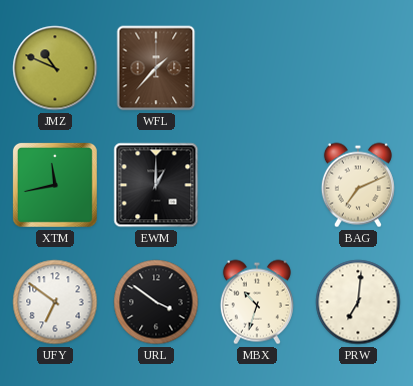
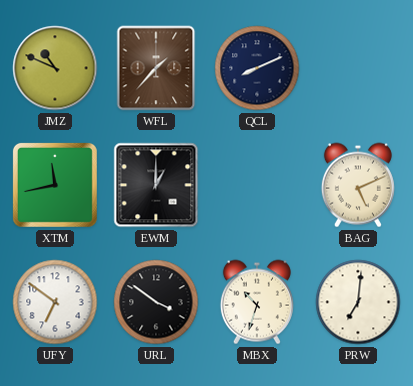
QCL: none -> 8:11
BAG: 7:11 -> 5:11
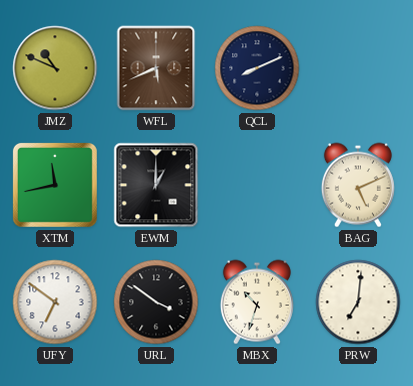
WFL: 1:37 -> 5:41
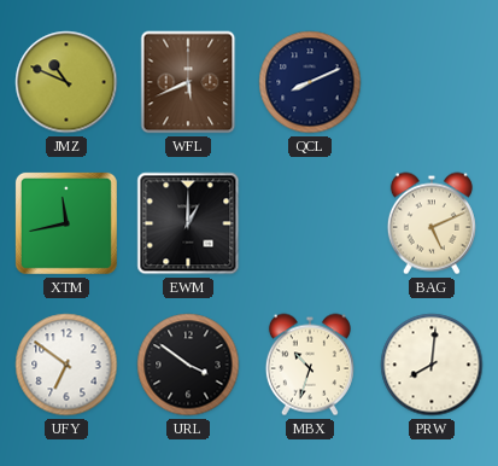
PRW: 7:01 -> 8:01
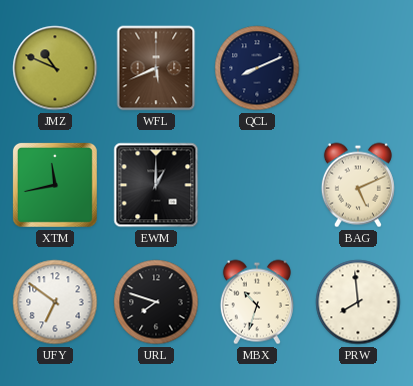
URL: 3:51 -> 7:48
PRW: 8:01 -> 7:59
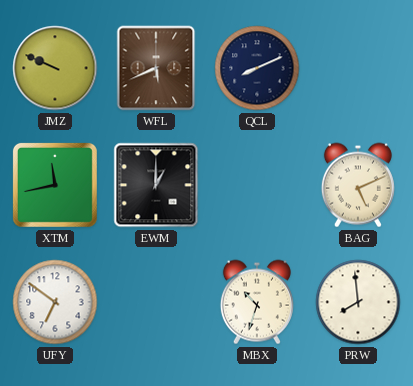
JMZ: 10:49 -> 9:49
URL: 7:48 -> none
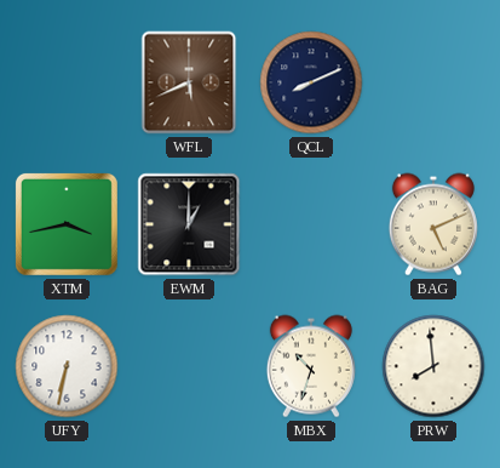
JMZ: 9:49 -> none
XTM: 11:43 -> 3:43
UFY: 6:51 -> 6:32
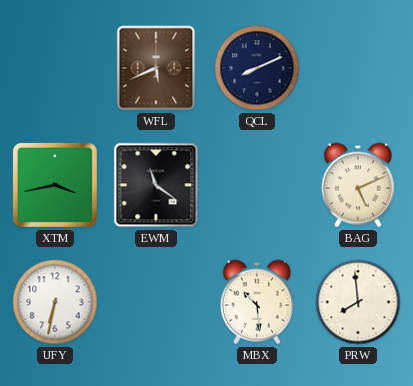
EWM: 1:00 -> 11:21
MBX: 10:33 -> 10:29
